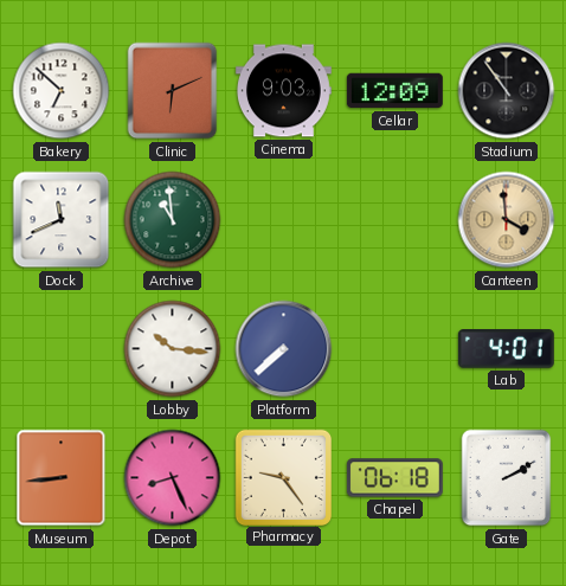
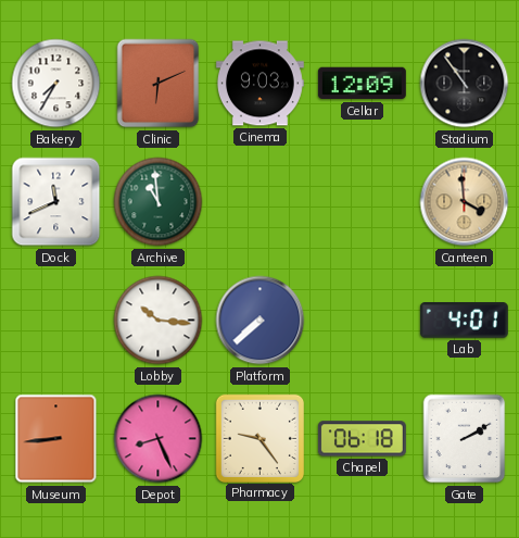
Bakery: 6:52 -> 7:35
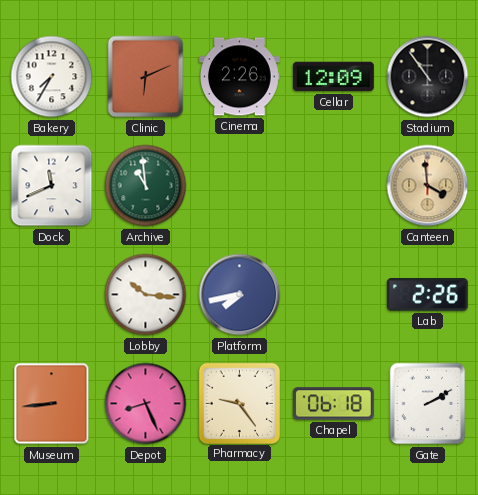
Cinema: 9:03 -> 2:26
Platform: 7:38 -> 7:43
Lab: 4:01 -> 2:26
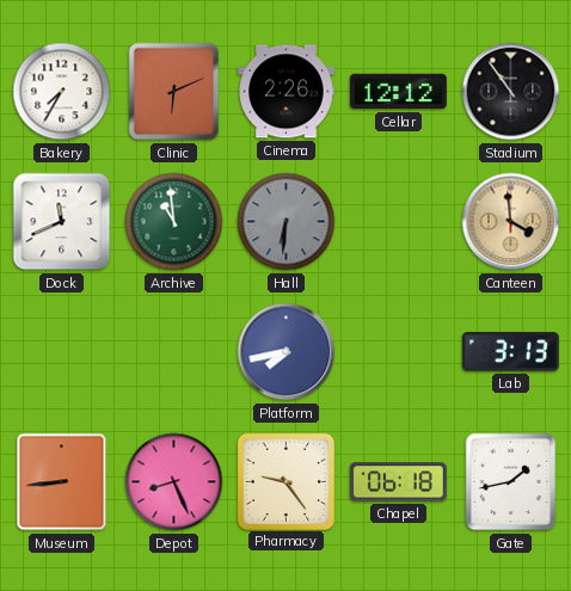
Cellar: 12:09 -> 12:12
Hall: none -> 6:31
Lobby: 10:16 -> none
Lab: 2:26 -> 3:13
Gate: 2:10 -> 1:43
